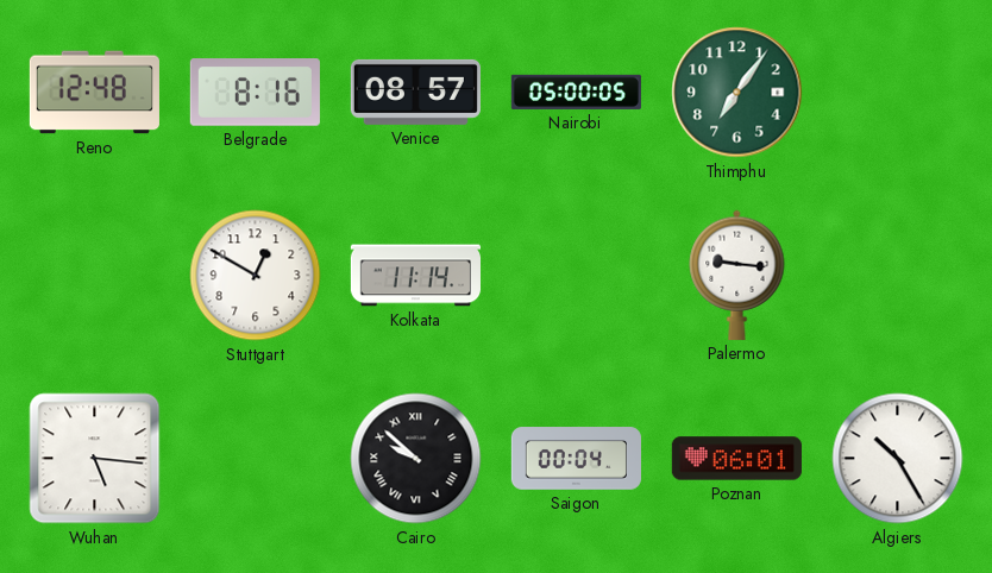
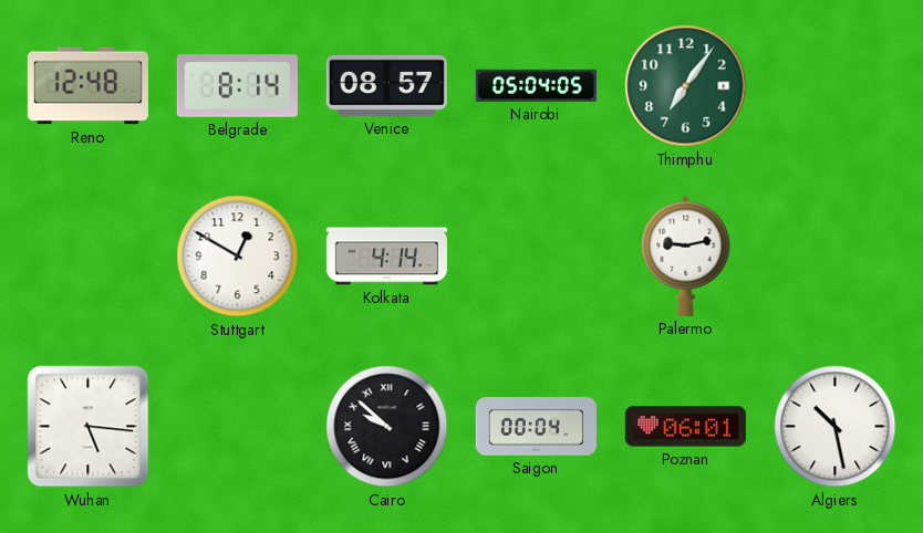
Belgrade: 8:16 -> 8:14
Nairobi: 05:00 -> 05:04
Kolkata: 11:14 -> 4:14
Palermo: 9:16 -> 9:13
Algiers: 10:25 -> 10:28
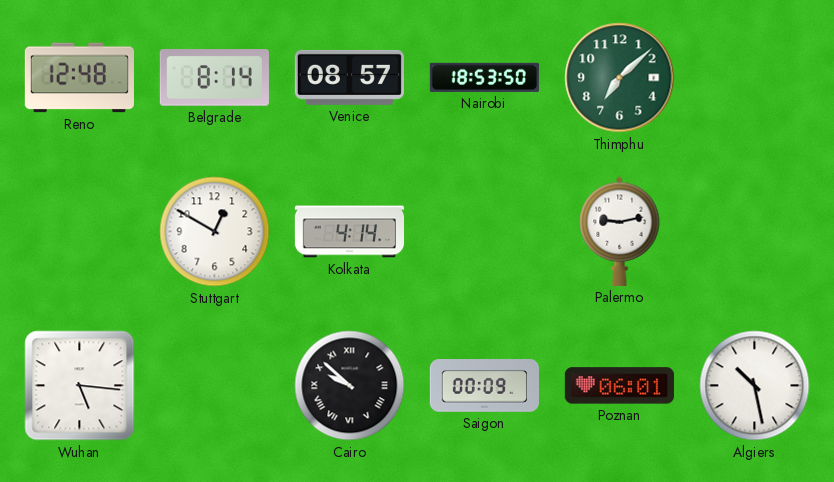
Nairobi: 05:04 -> 18:53
Thimphu: 7:06 -> 7:08
Saigon: 00:04 -> 00:09
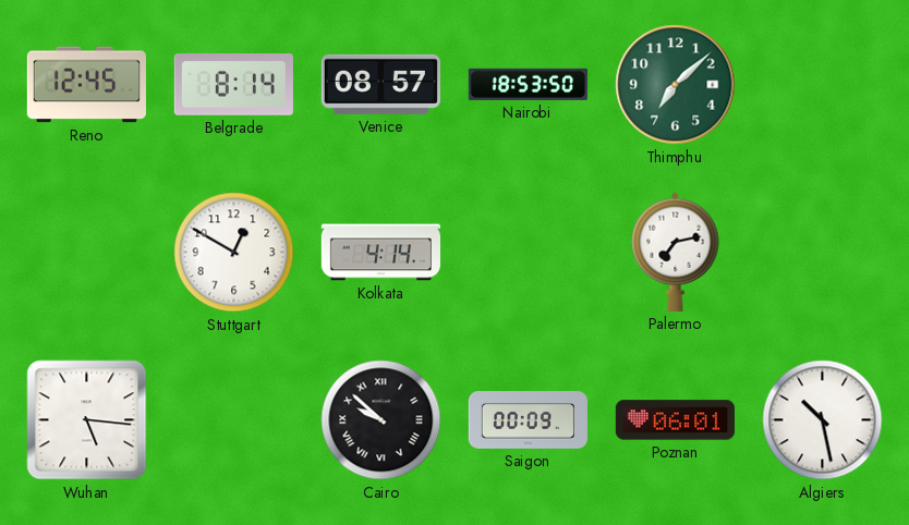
Reno: 12:48 -> 12:45
Palermo: 9:13 -> 7:13
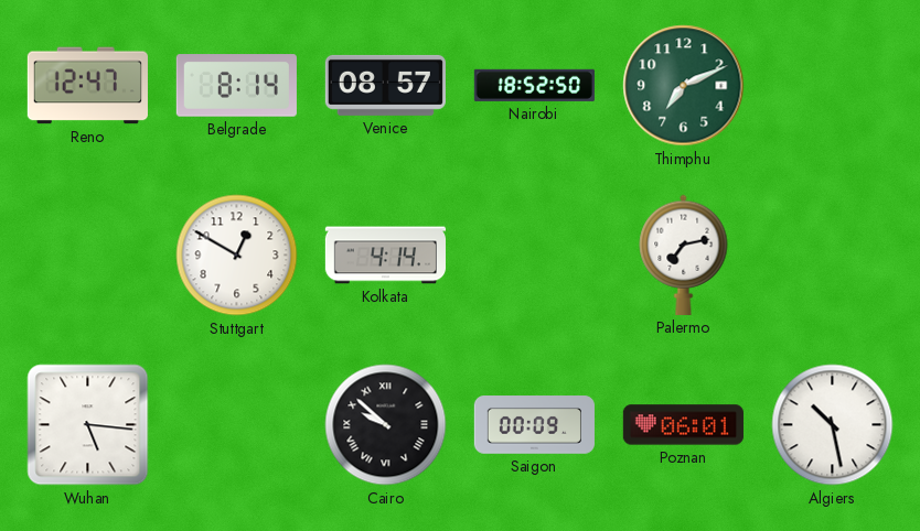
Reno: 12:45 -> 12:47
Nairobi: 18:53 -> 18:52
Thimphu: 7:08 -> 7:11
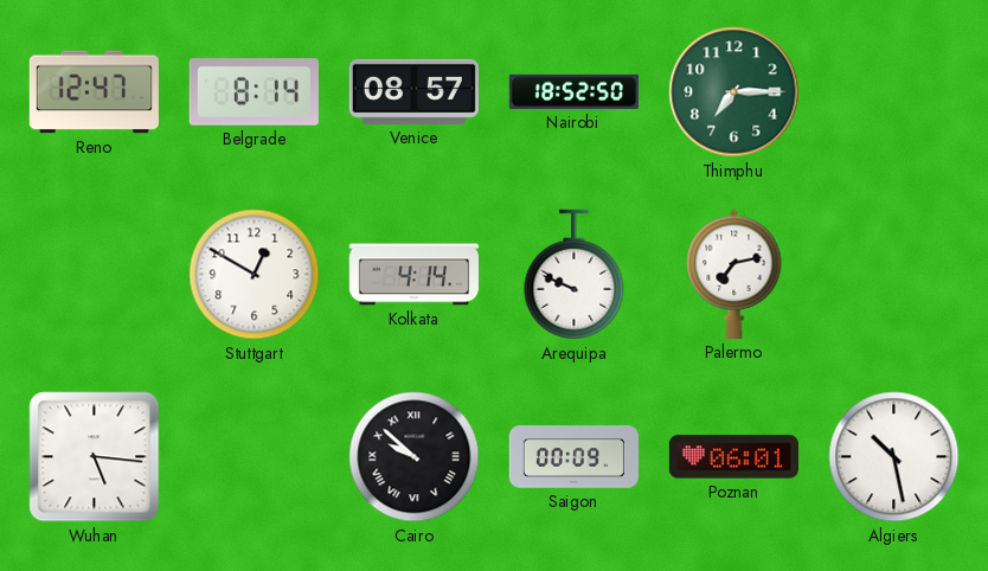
Thimphu: 7:11 -> 7:15
Arequipa: none -> 9:49
